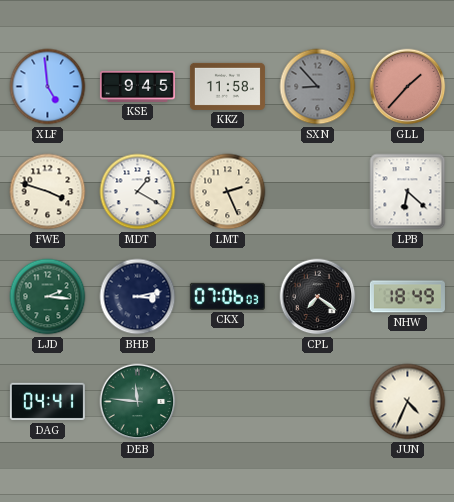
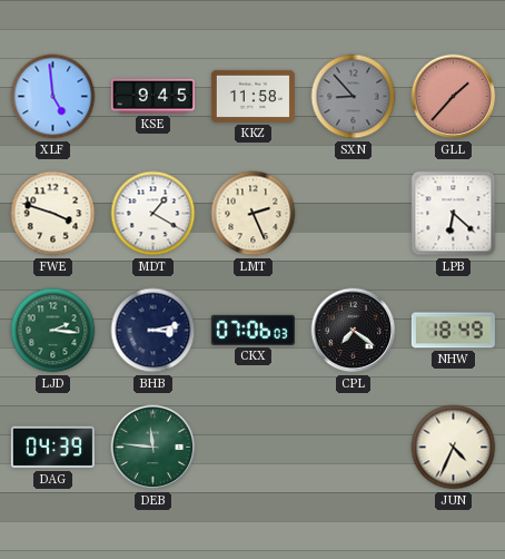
DAG: 04:41 -> 04:39
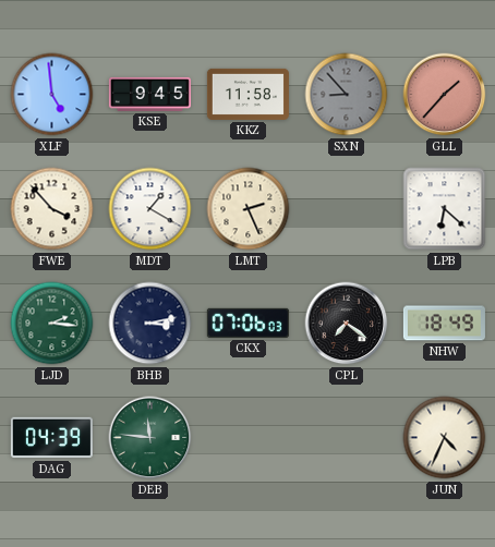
FWE: 3:48 -> 3:53
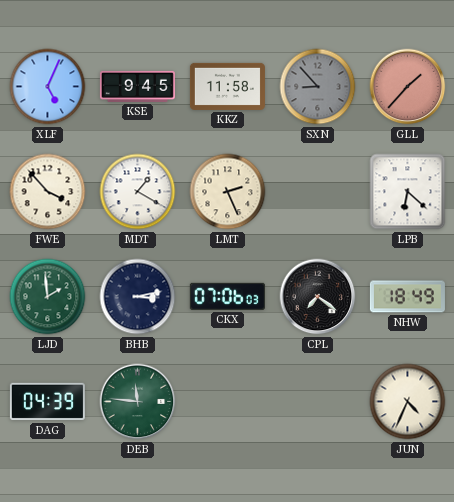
XLF: 4:59 -> 5:04
LJD: 2:16 -> 1:59
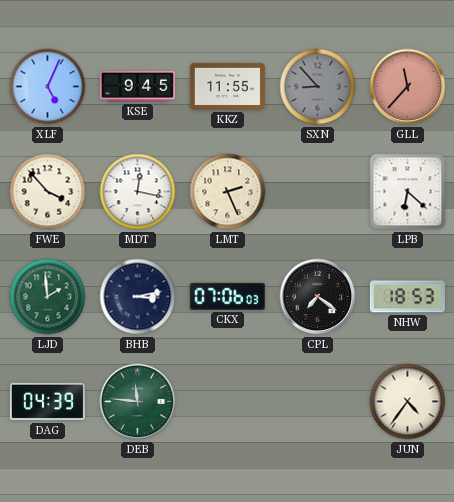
KKZ: 11:58 -> 11:55
GLL: 1:37 -> 11:37
MDT: 1:20 -> 12:17
NHW: 18:49 -> 18:53
JUN: 4:34 -> 4:36
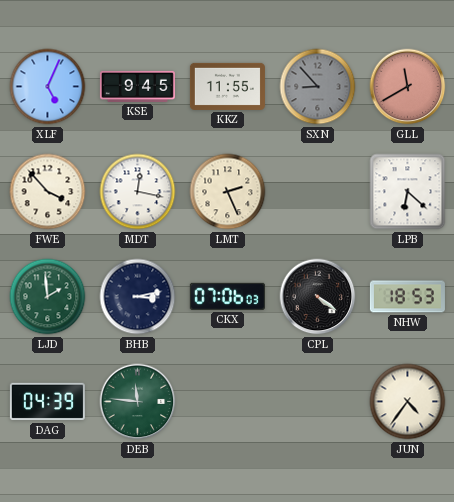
GLL: 11:37 -> 11:40
CPL: 7:21 -> 4:21
